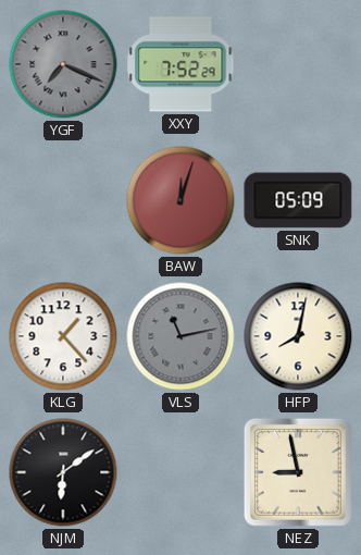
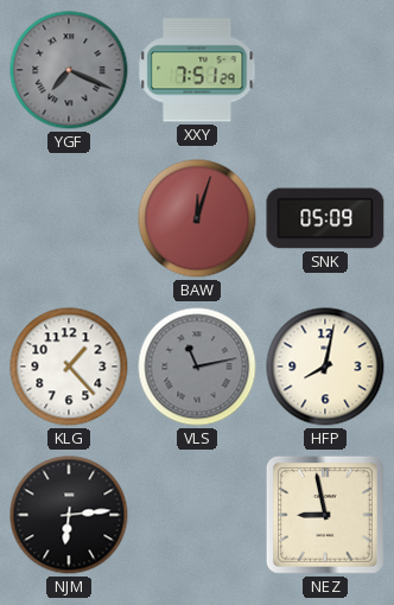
XXY: 7:52 -> 7:51
NJM: 6:09 -> 6:14
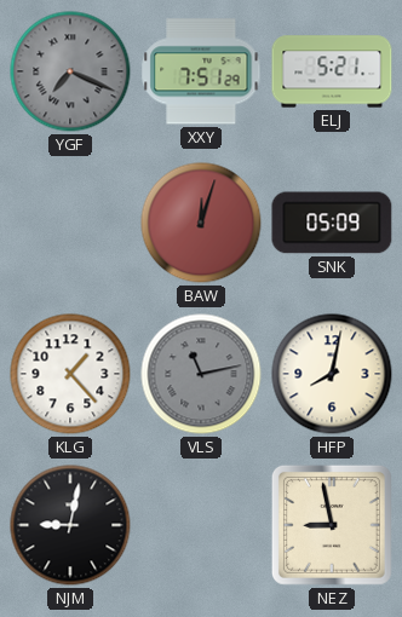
ELJ: none -> 5:21
NJM: 6:14 -> 9:02
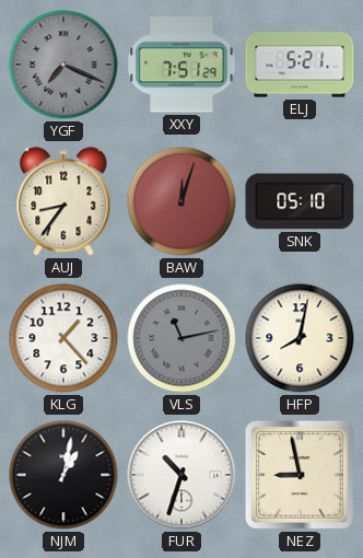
AUJ: none -> 8:36
SNK: 05:09 -> 05:10
NJM: 9:02 -> 1:02
FUR: none -> 10:33
